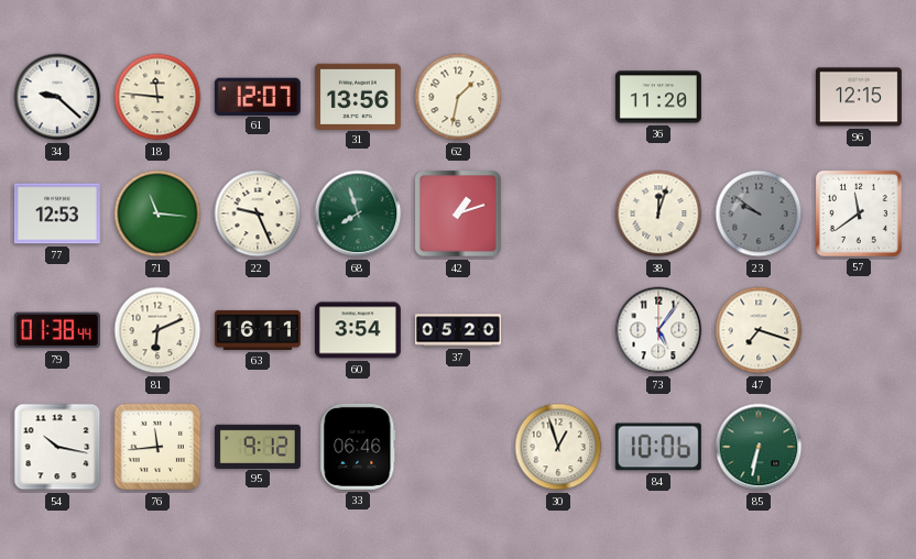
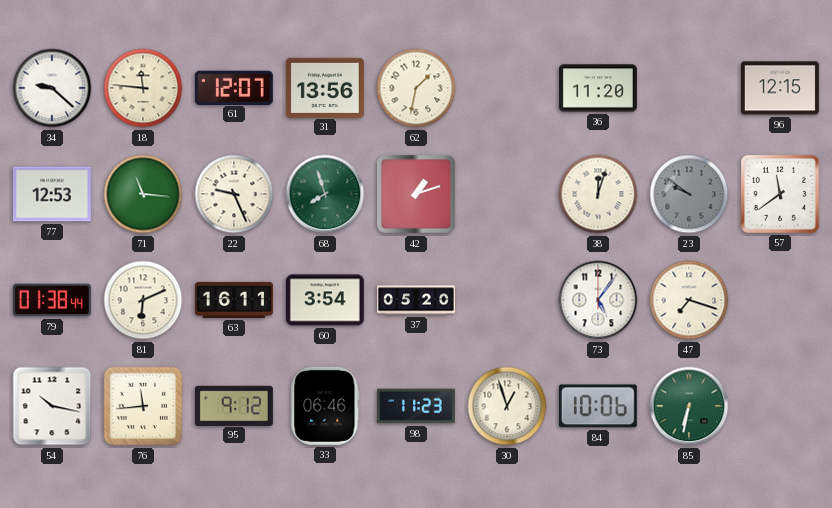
98: none -> 11:23
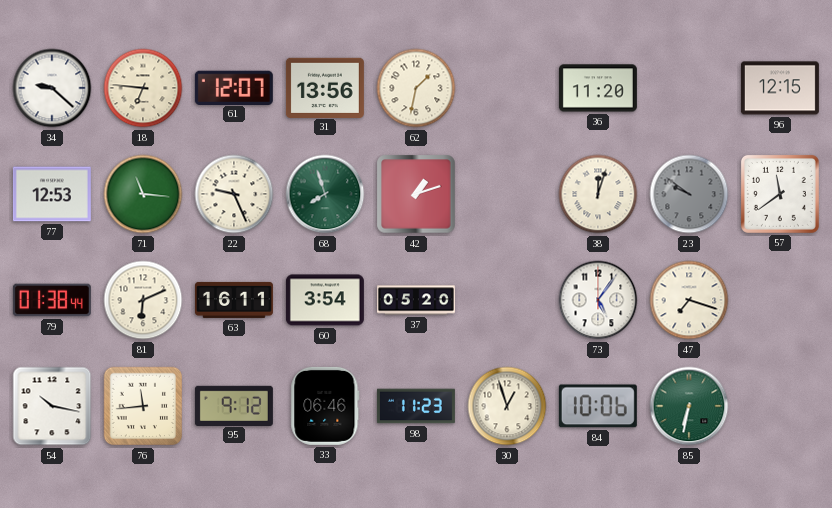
18: 11:46 -> 6:46
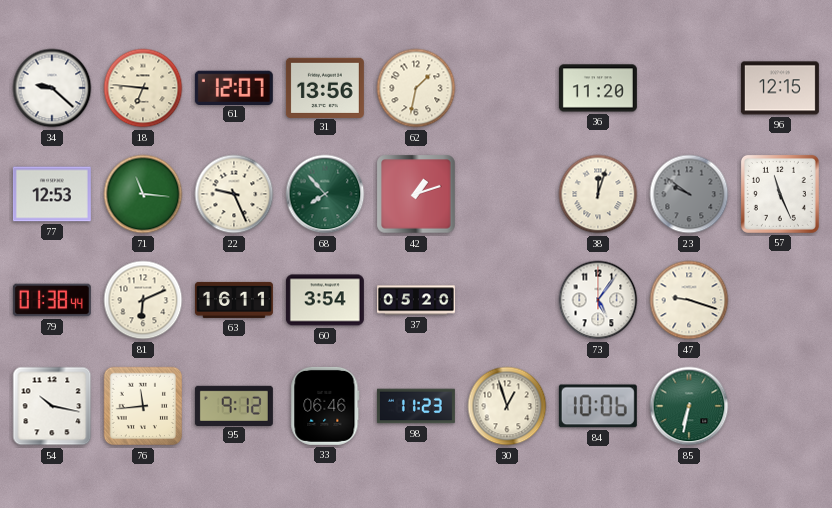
68: 7:57 -> 7:53
57: 11:39 -> 11:26
47: 7:18 -> 9:18
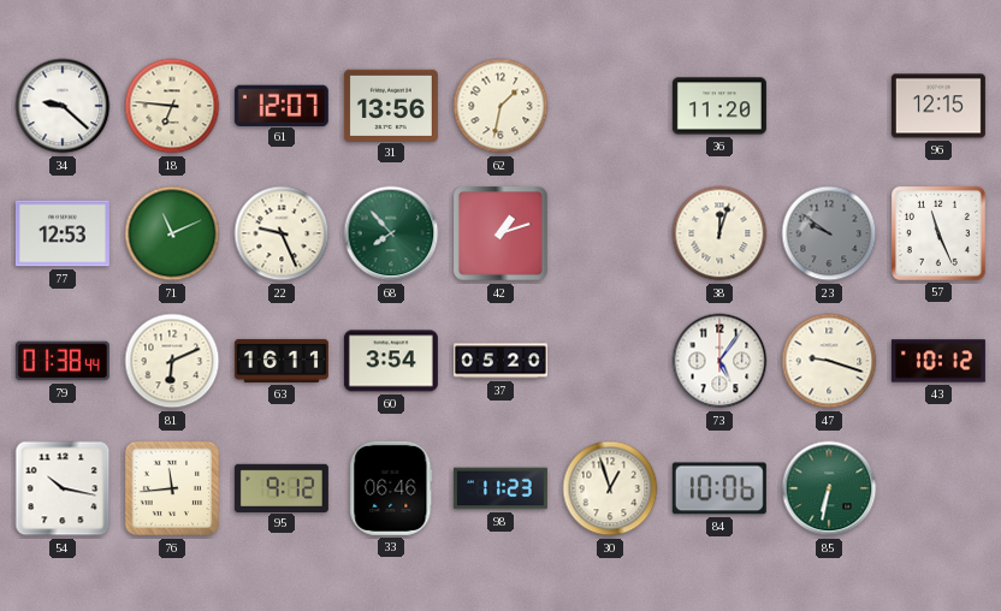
71: 11:16 -> 11:11
43: none -> 10:12
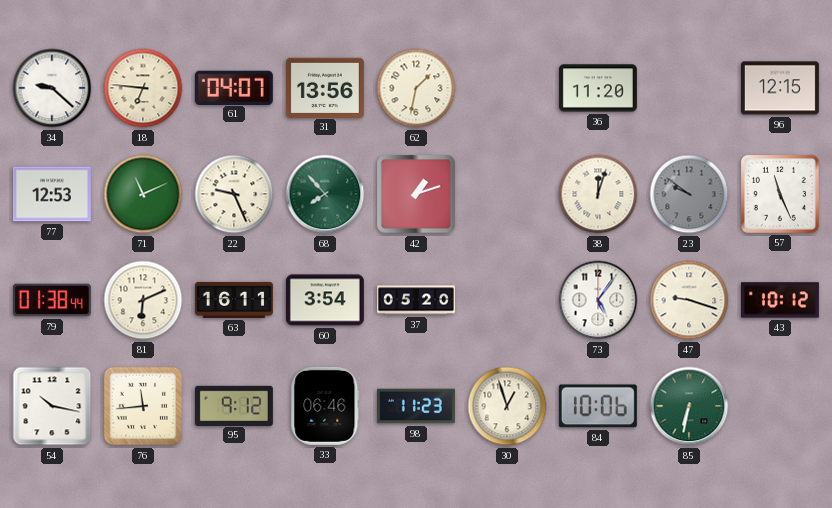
61: 12:07 -> 04:07
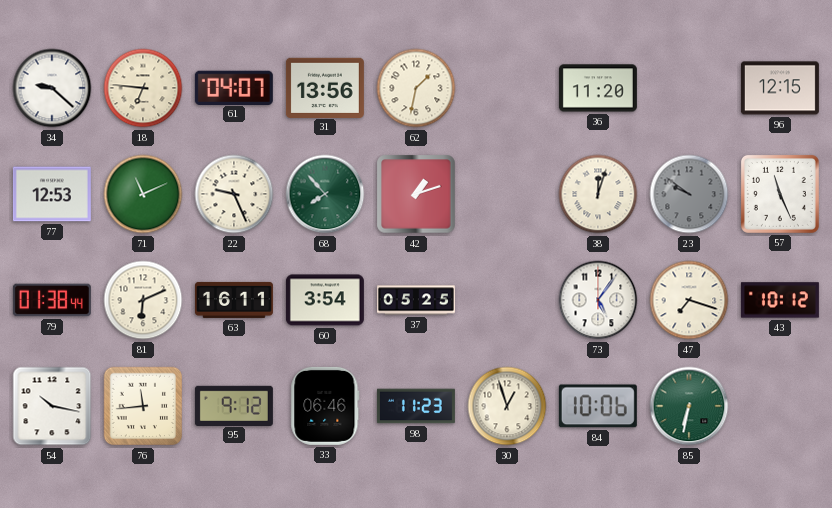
37: 05:20 -> 05:25
47: 9:18 -> 7:18
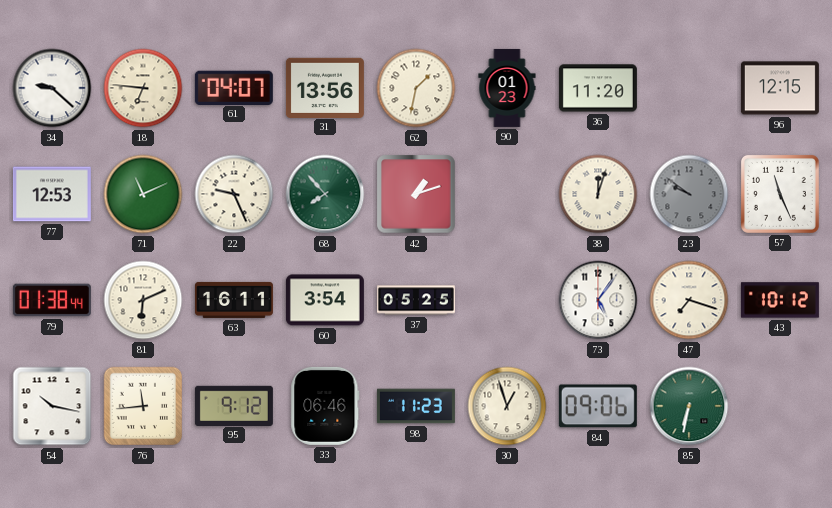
90: none -> 01:23
84: 10:06 -> 09:06
